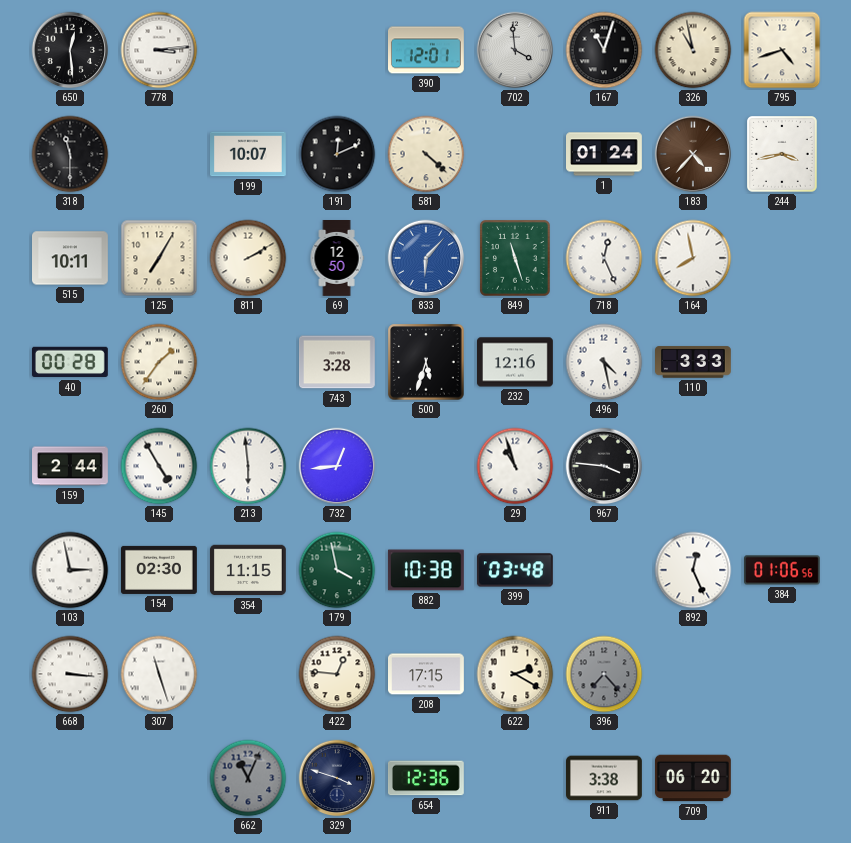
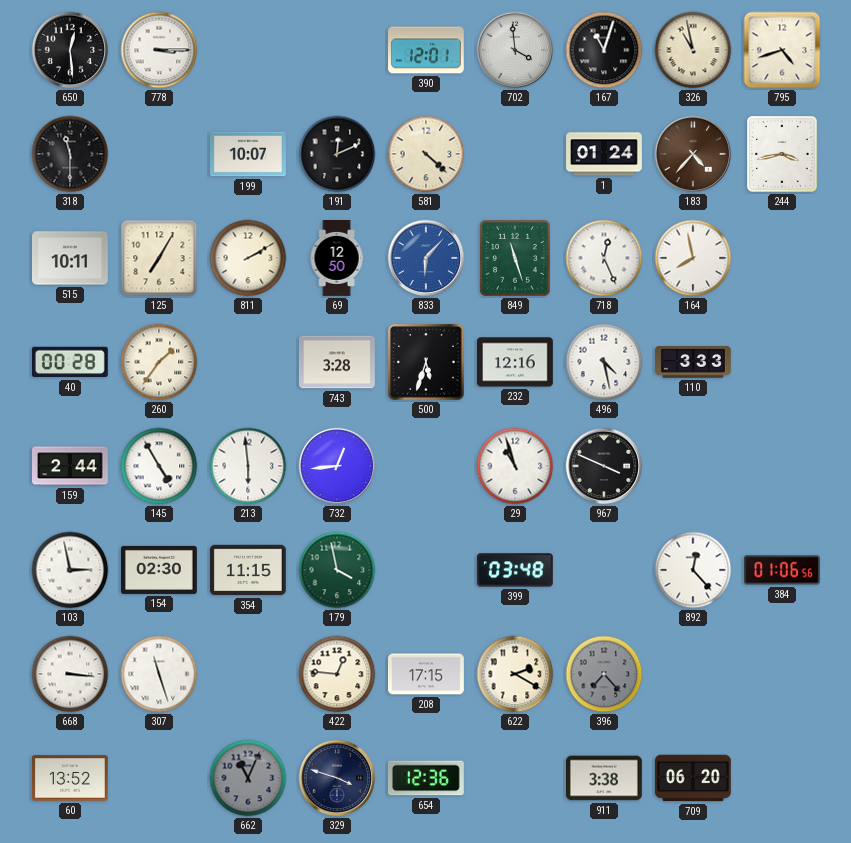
778: 3:14 -> 3:15
967: 3:46 -> 3:49
882: 10:38 -> none
892: 12:26 -> 12:23
60: none -> 13:52
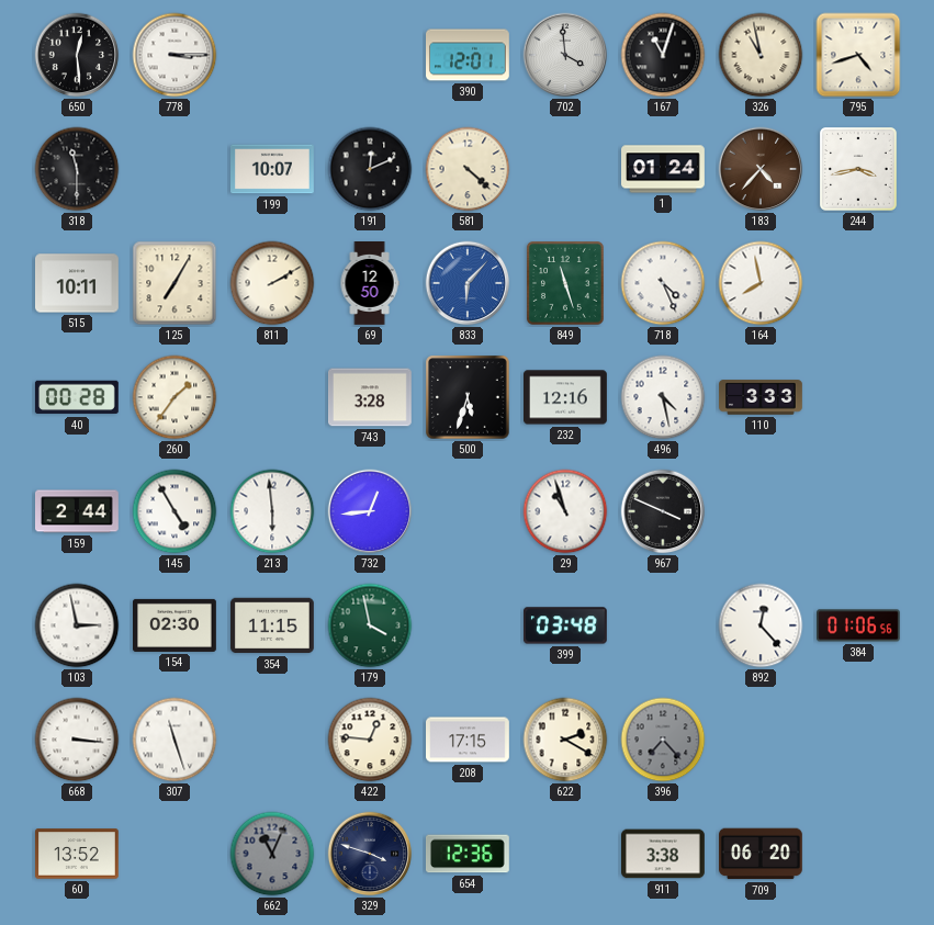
718: 12:26 -> 4:26
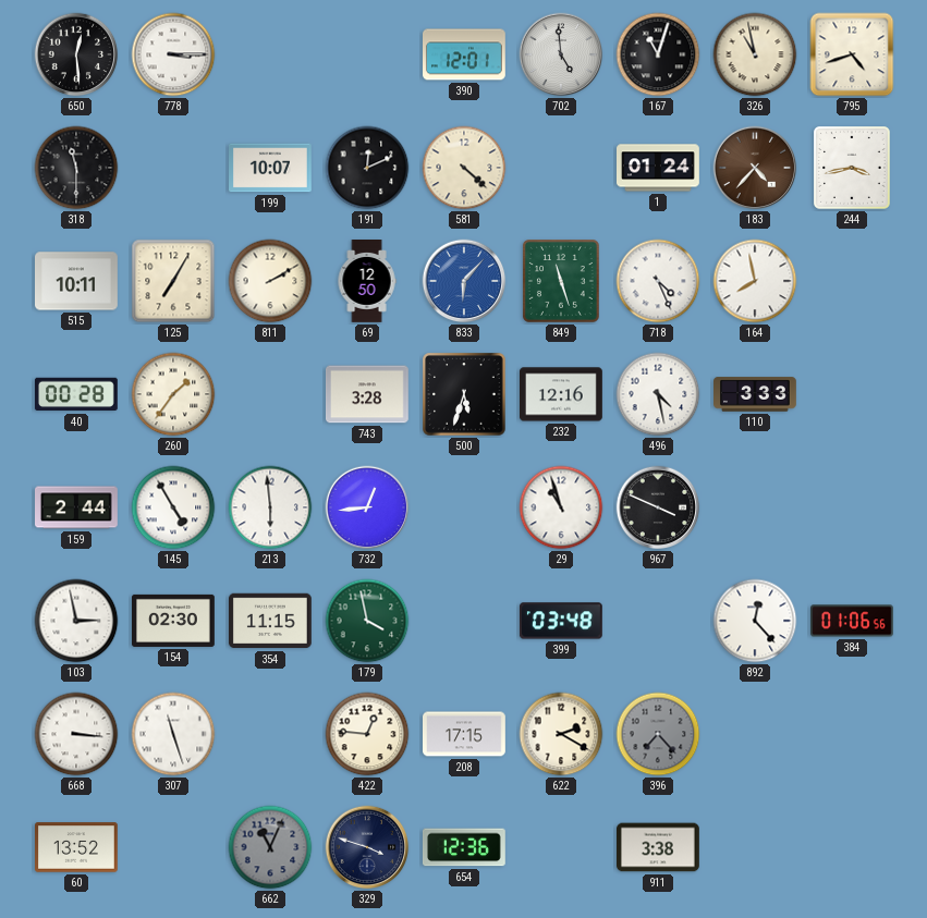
702: 3:59 -> 4:59
709: 06:20 -> none
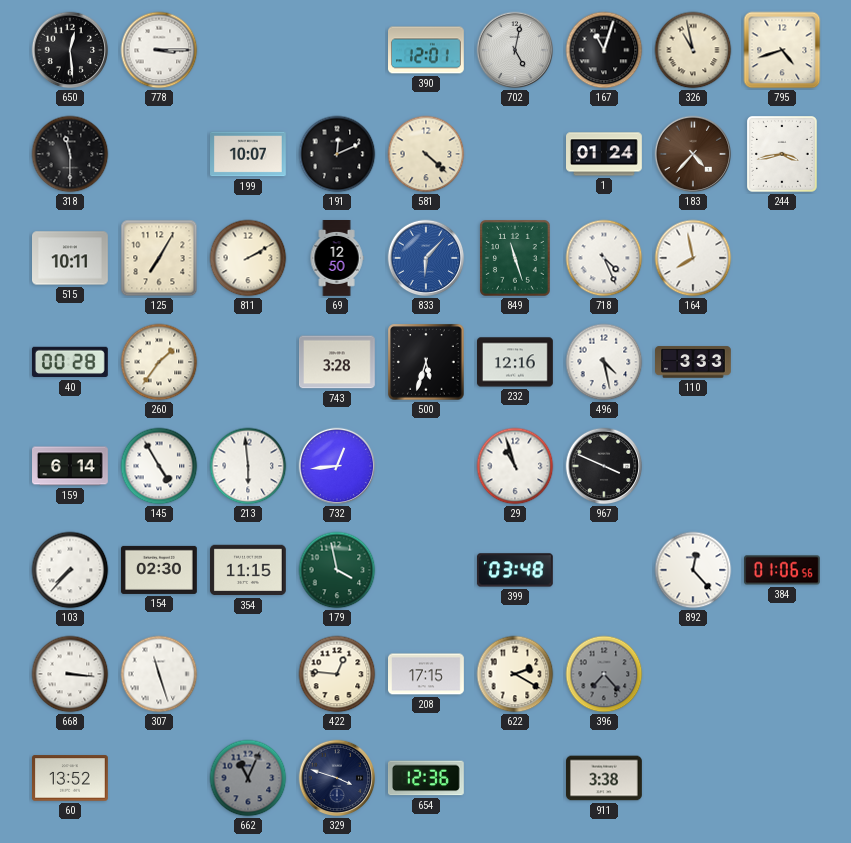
702: 4:59 -> 5:02
159: 2:44 -> 6:14
103: 2:58 -> 7:37
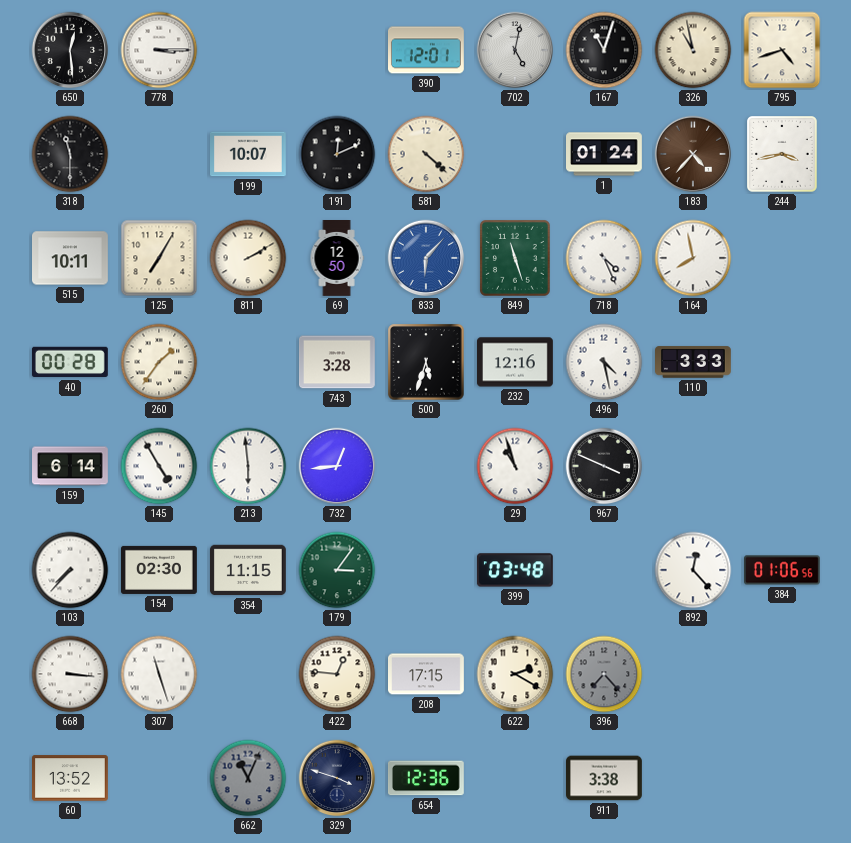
179: 3:58 -> 3:06
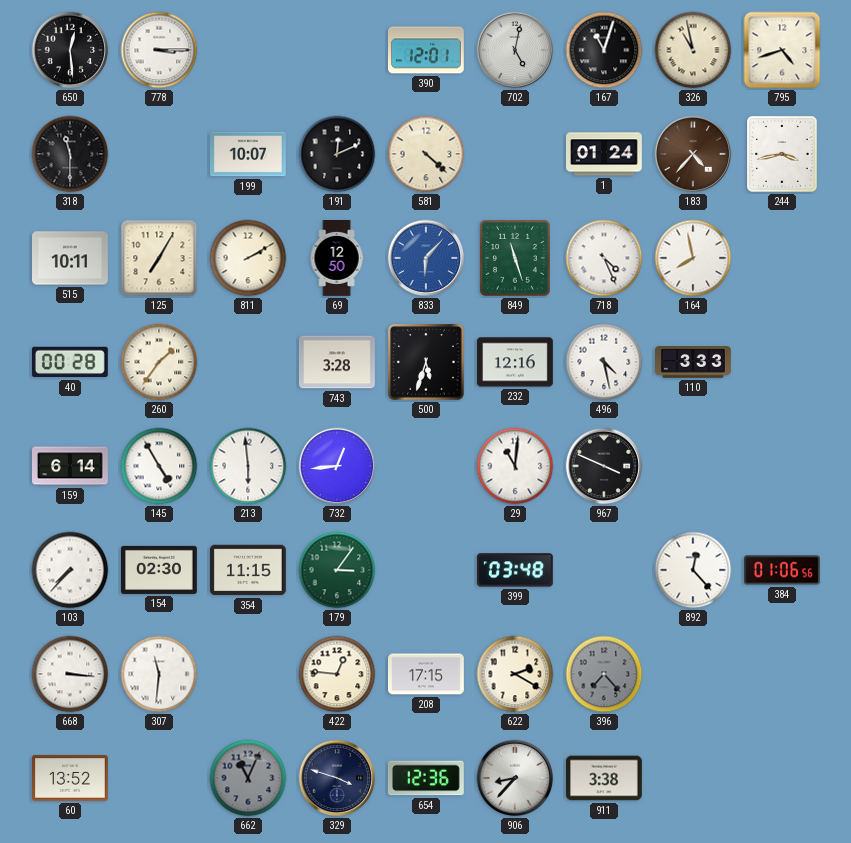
29: 10:57 -> 11:01
307: 11:27 -> 11:31
906: none -> 8:37
